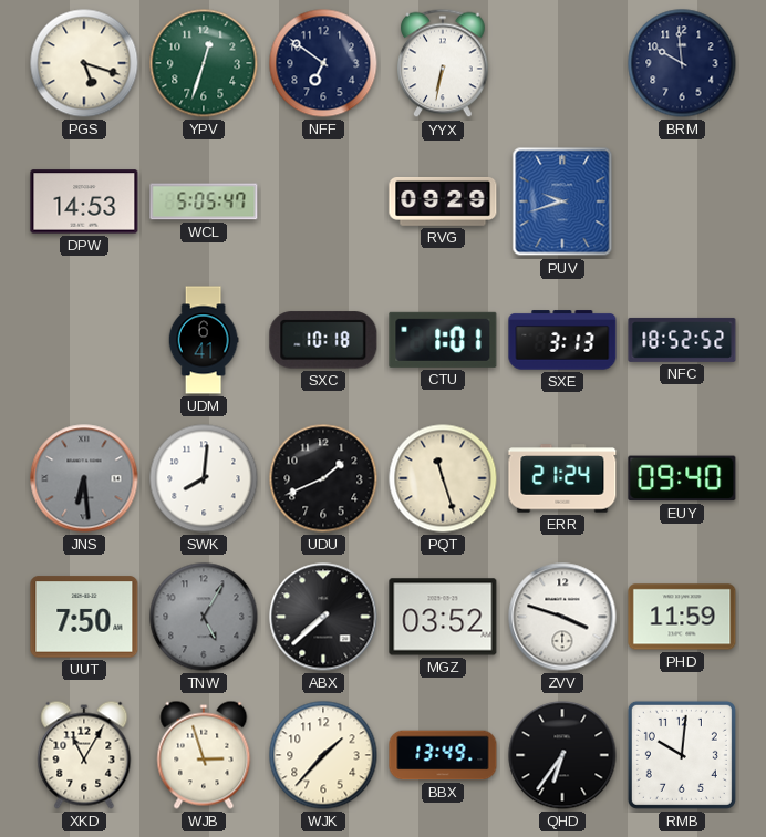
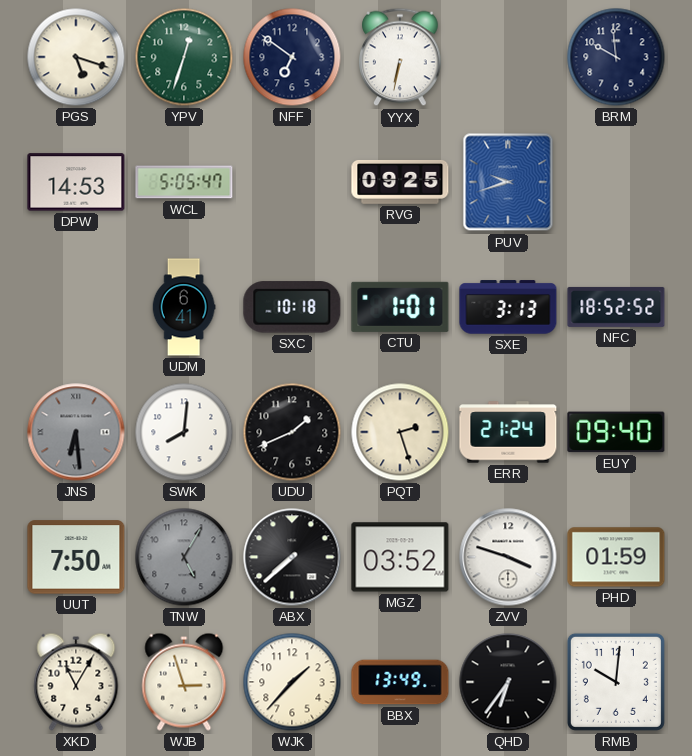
RVG: 09:29 -> 09:25
PQT: 11:27 -> 2:27
PHD: 11:59 -> 01:59
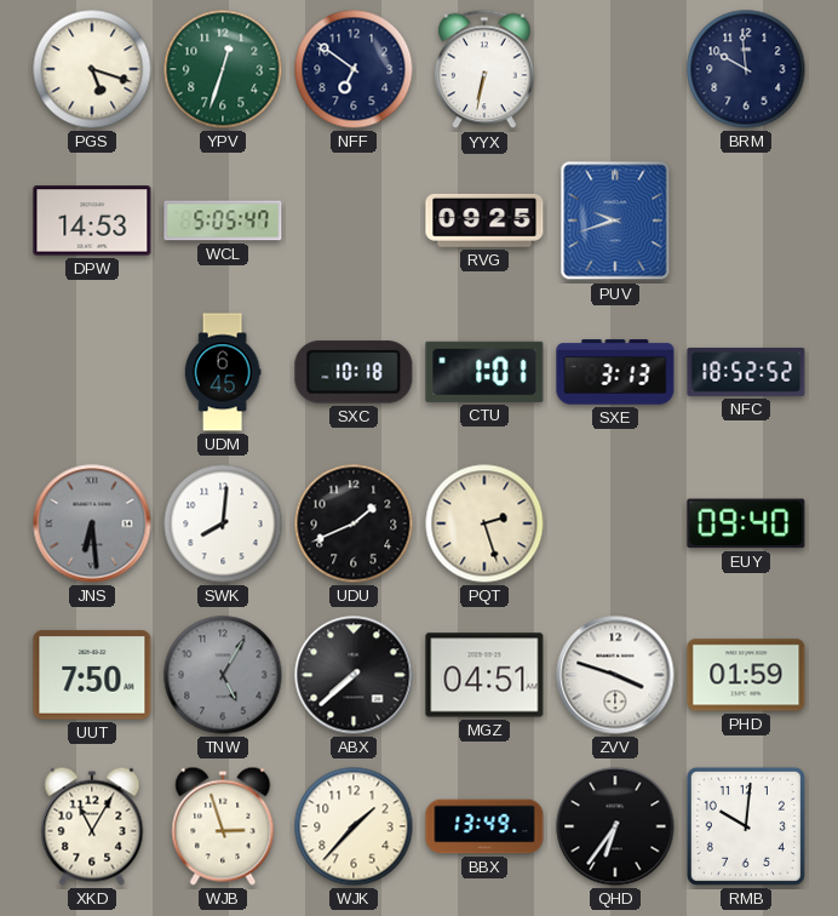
UDM: 6:41 -> 6:45
ERR: 21:24 -> none
MGZ: 03:52 -> 04:51
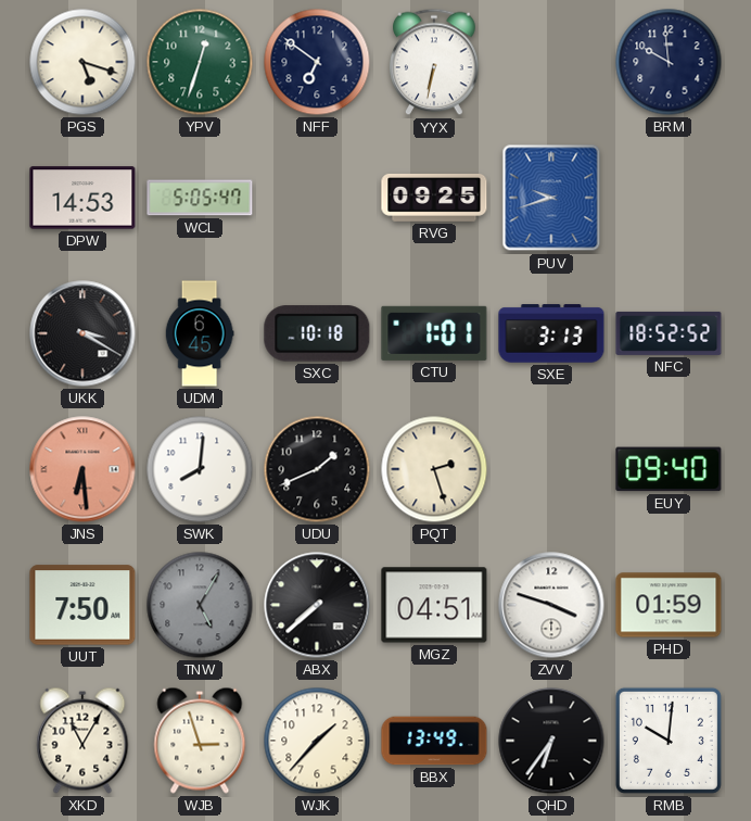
UKK: none -> 3:20
JNS dial: grey -> salmon
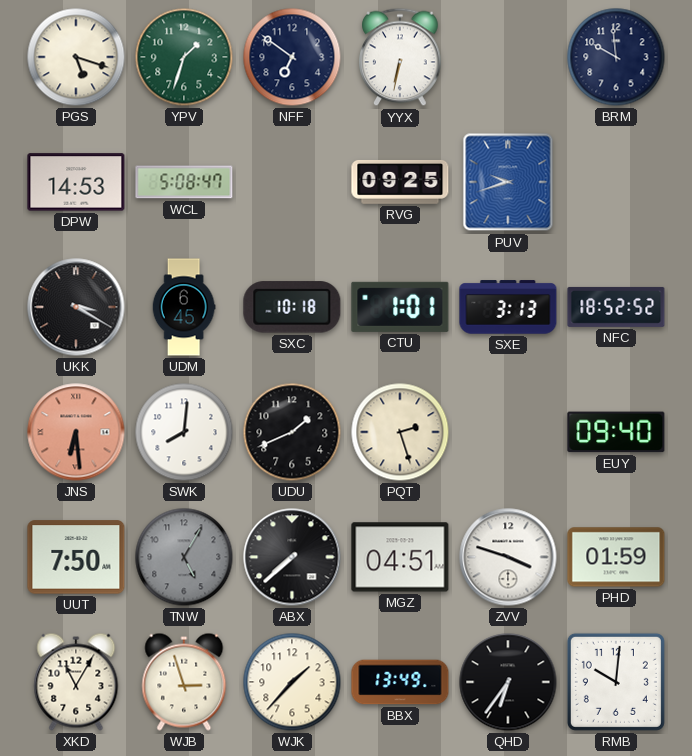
YPV: 12:33 -> 1:33
WCL: 5:05 -> 5:08
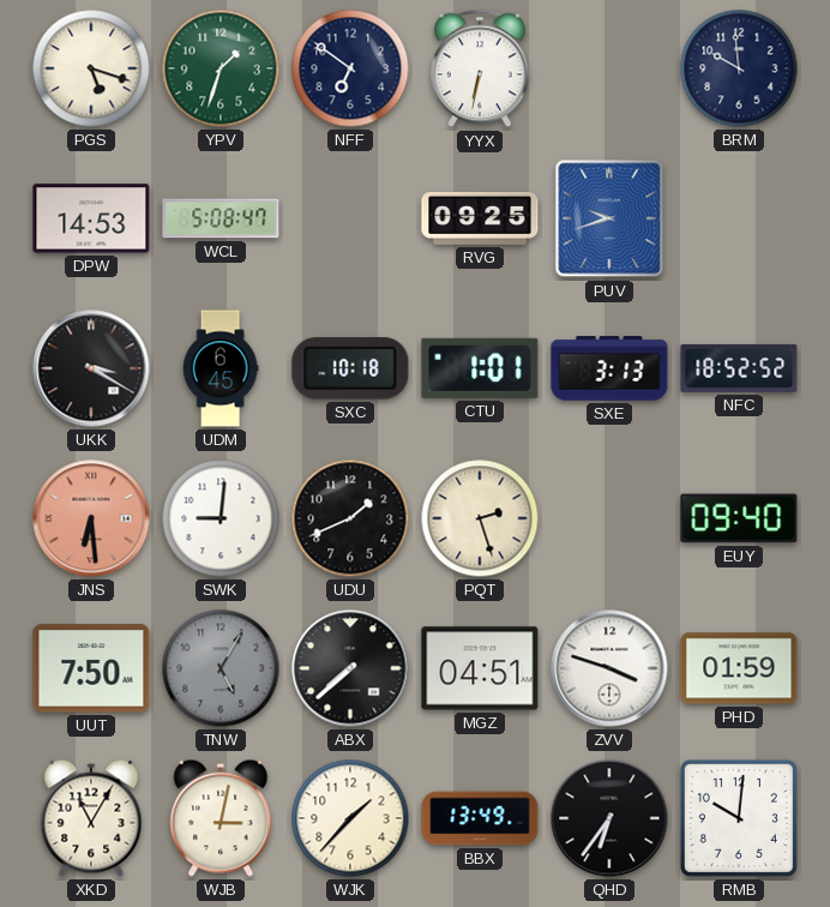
SWK: 8:01 -> 9:01
WJB: 2:57 -> 3:02
